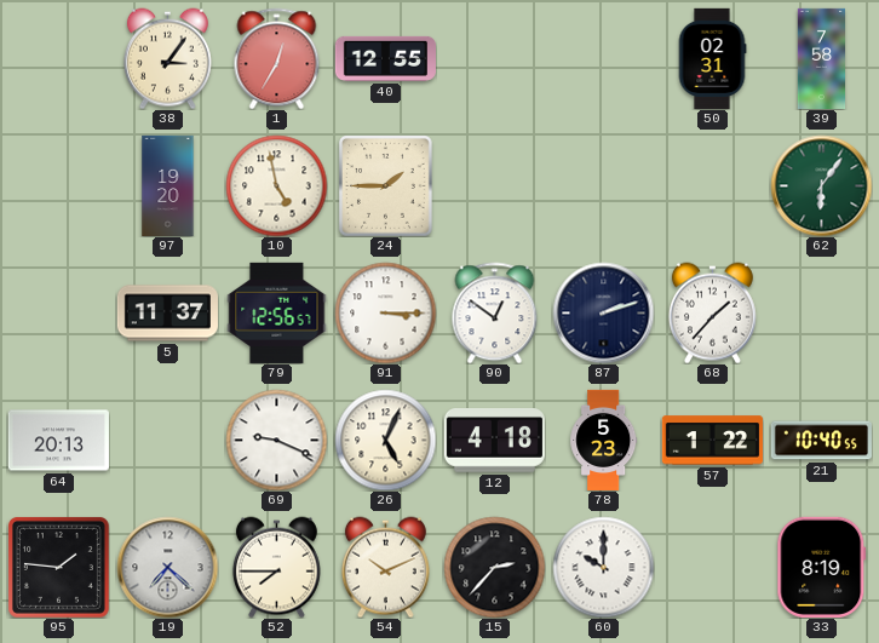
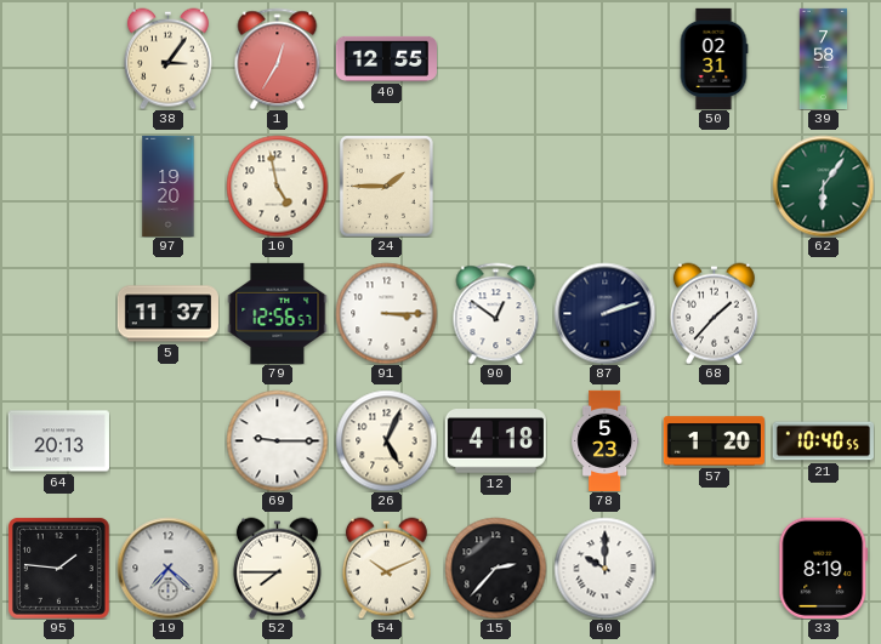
69: 9:19 -> 9:15
57: 1:22 -> 1:20
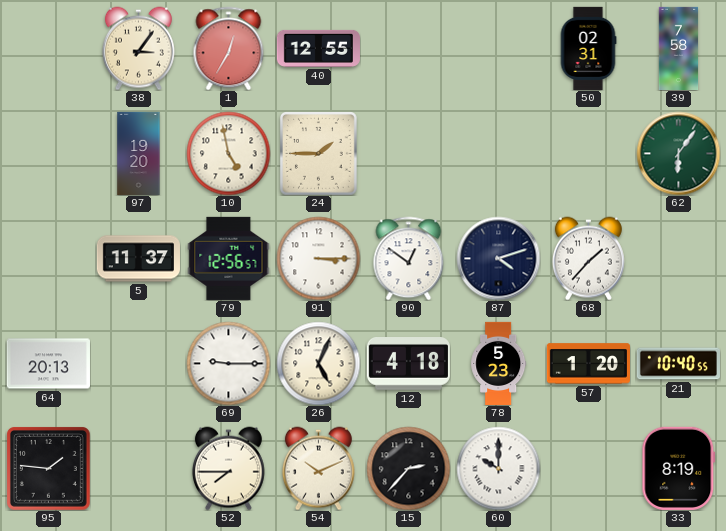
87: 2:12 -> 4:12
19: 7:22 -> none
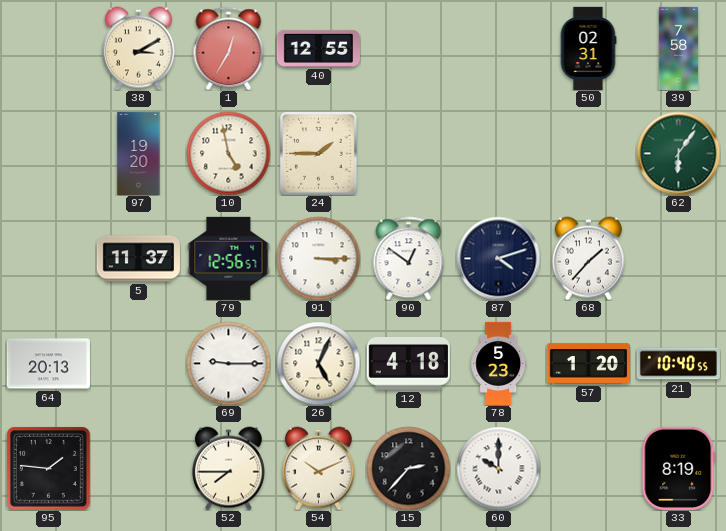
38: 3:06 -> 3:10
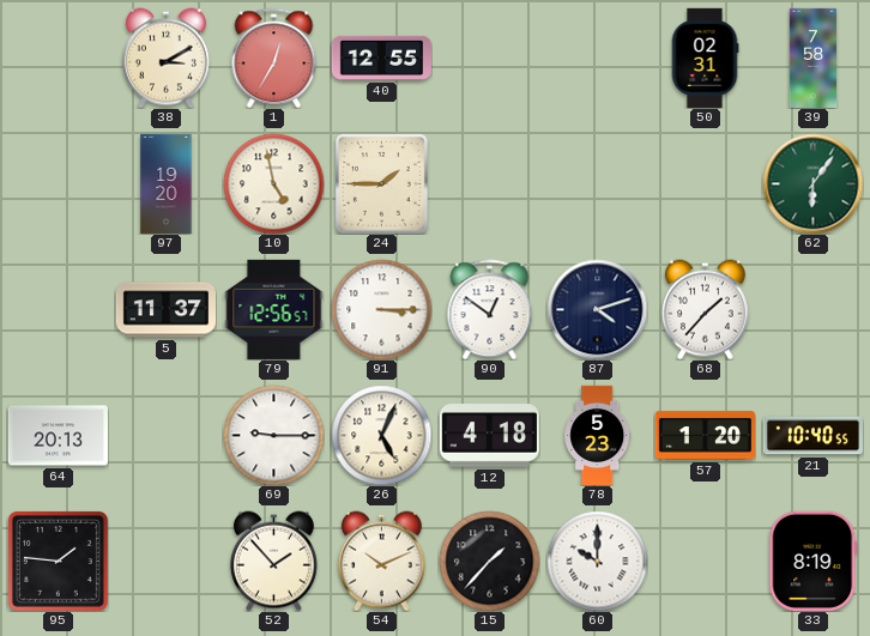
52: 7:45 -> 1:53
15: 2:37 -> 1:37
